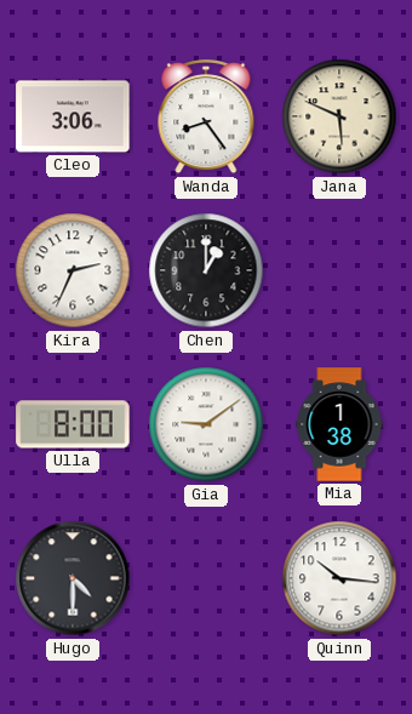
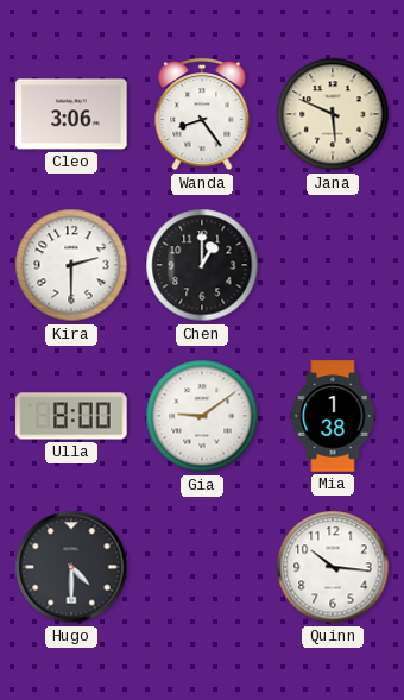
Kira: 2:34 -> 2:30
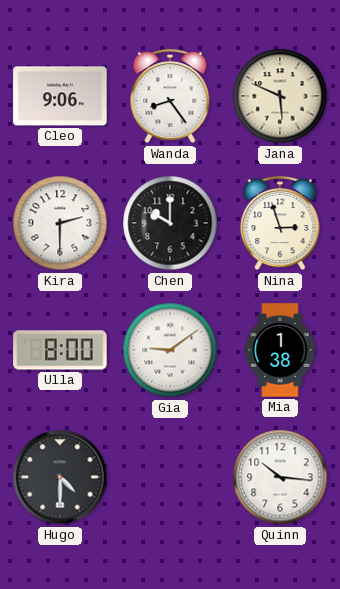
Cleo: 3:06 -> 9:06
Chen: 1:00 -> 10:00
Nina: none -> 2:57
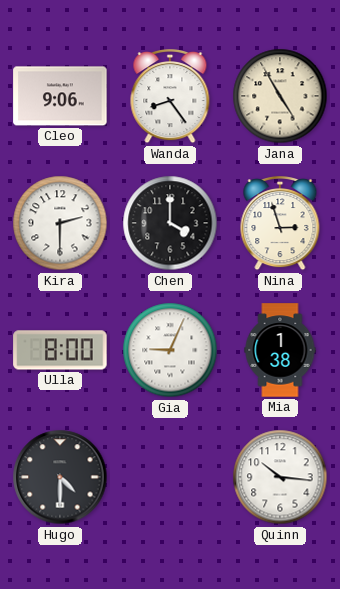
Jana: 5:49 -> 4:55
Chen: 10:00 -> 4:00
Gia: 9:09 -> 9:04
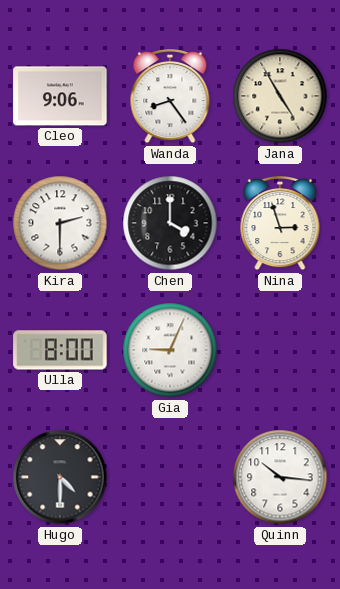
Mia: 1:38 -> none
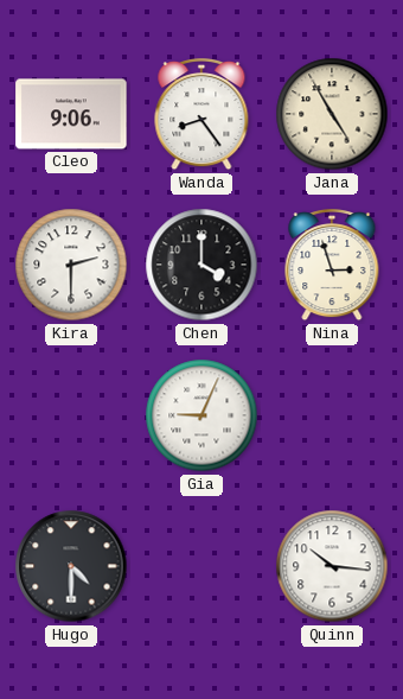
Ulla: 8:00 -> none
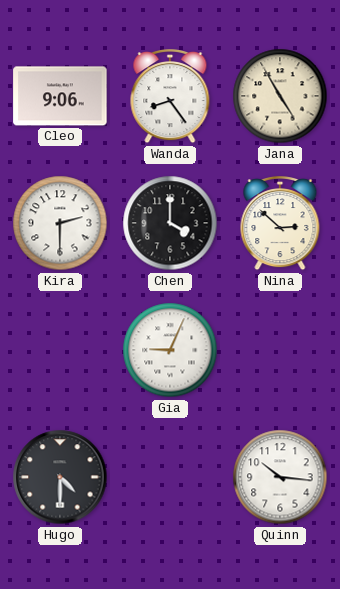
Nina: 2:57 -> 2:52
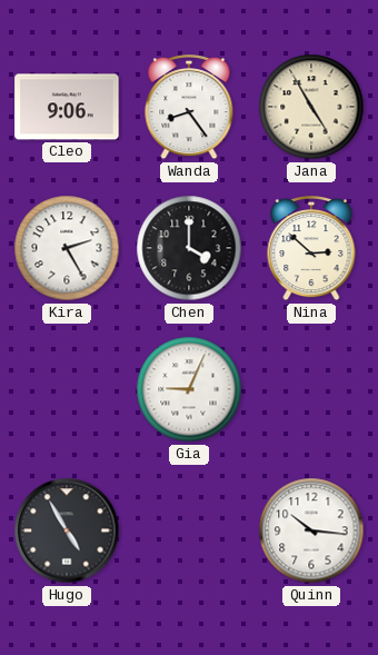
Kira: 2:30 -> 2:25
Hugo: 4:30 -> 4:55
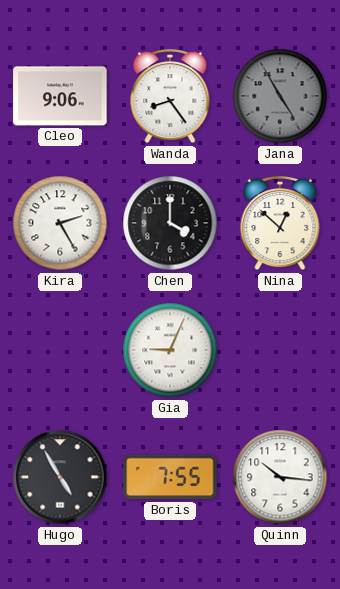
Jana dial: cream -> grey
Nina: 2:52 -> 12:52
Boris: none -> 7:55
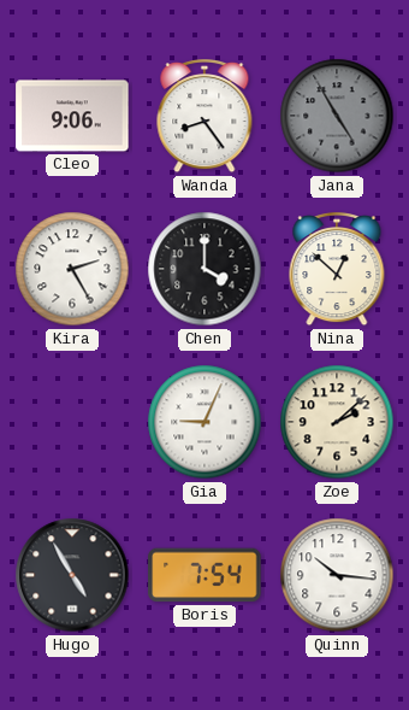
Zoe: none -> 2:08
Boris: 7:55 -> 7:54
